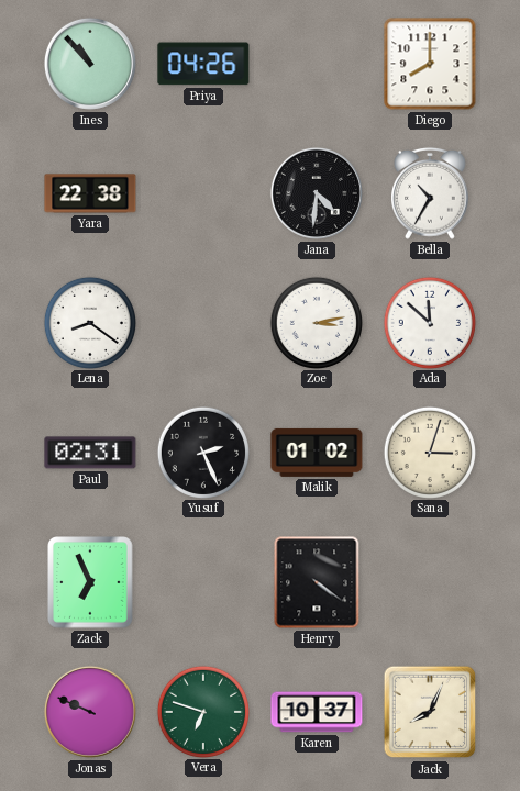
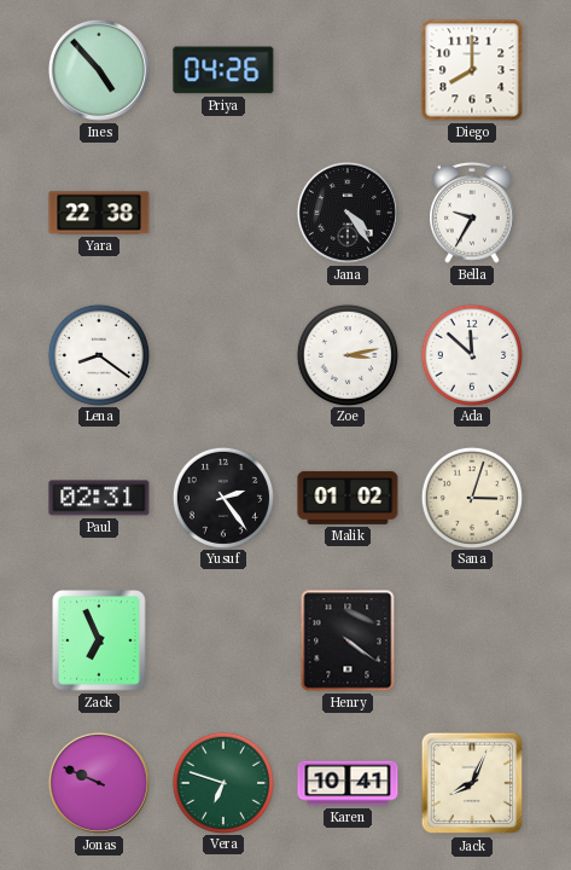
Ines: 10:53 -> 4:53
Jana: 4:31 -> 4:24
Bella: 10:35 -> 9:35
Yusuf: 2:26 -> 2:24
Karen: 10:37 -> 10:41
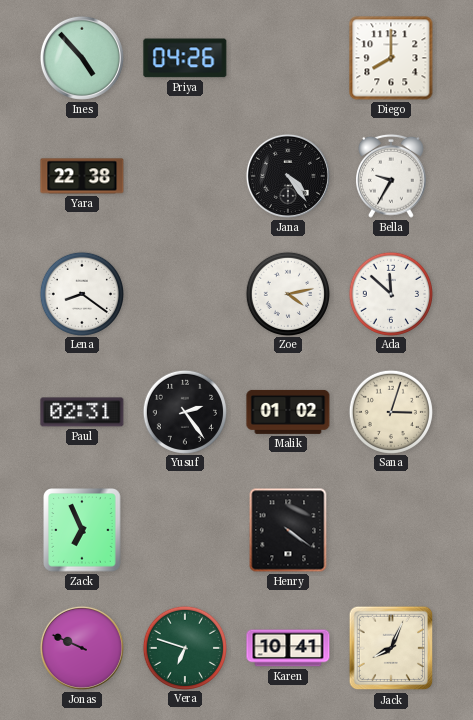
Zoe: 3:13 -> 4:13
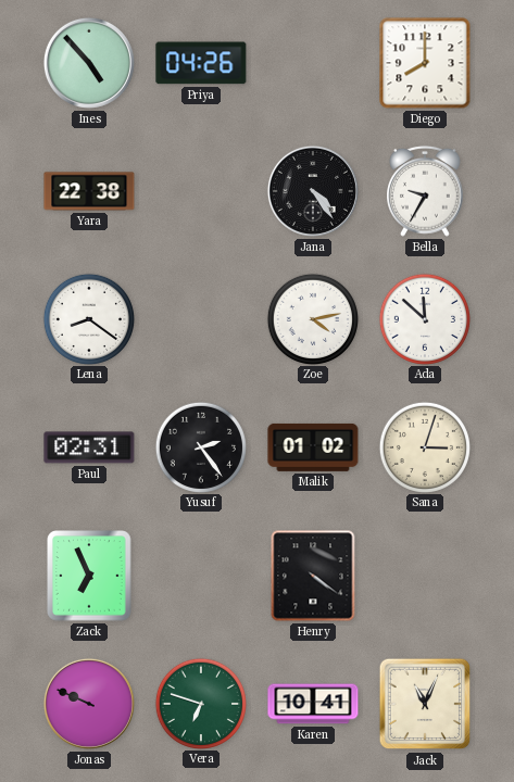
Jack: 8:04 -> 11:04
